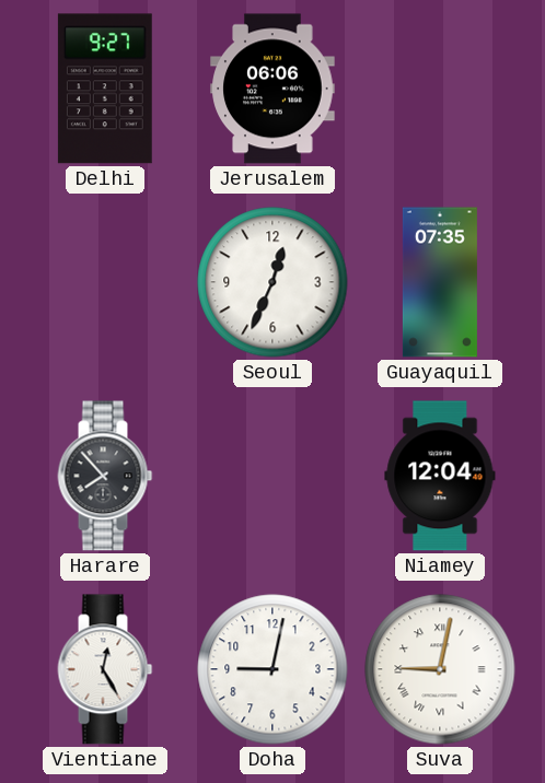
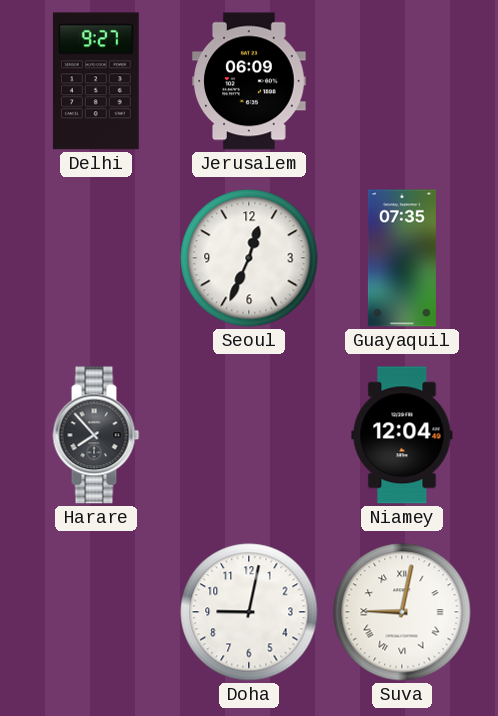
Jerusalem: 06:06 -> 06:09
Vientiane: 12:25 -> none
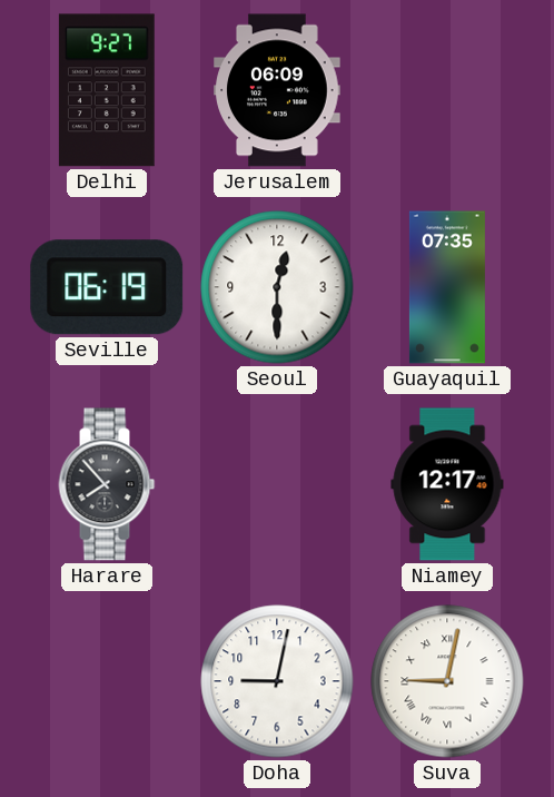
Seville: none -> 06:19
Seoul: 12:34 -> 12:30
Niamey: 12:04 -> 12:17
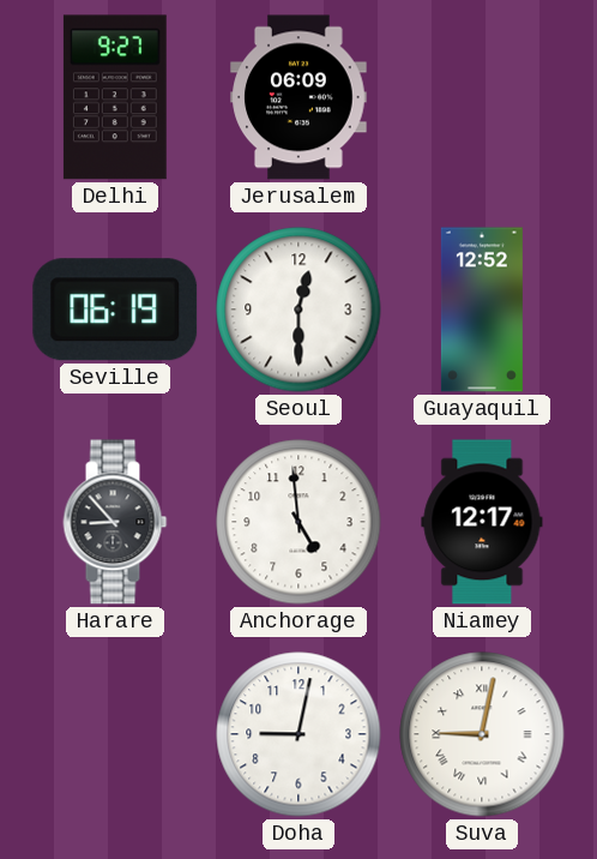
Guayaquil: 07:35 -> 12:52
Harare: 7:53 -> 8:53
Anchorage: none -> 4:59
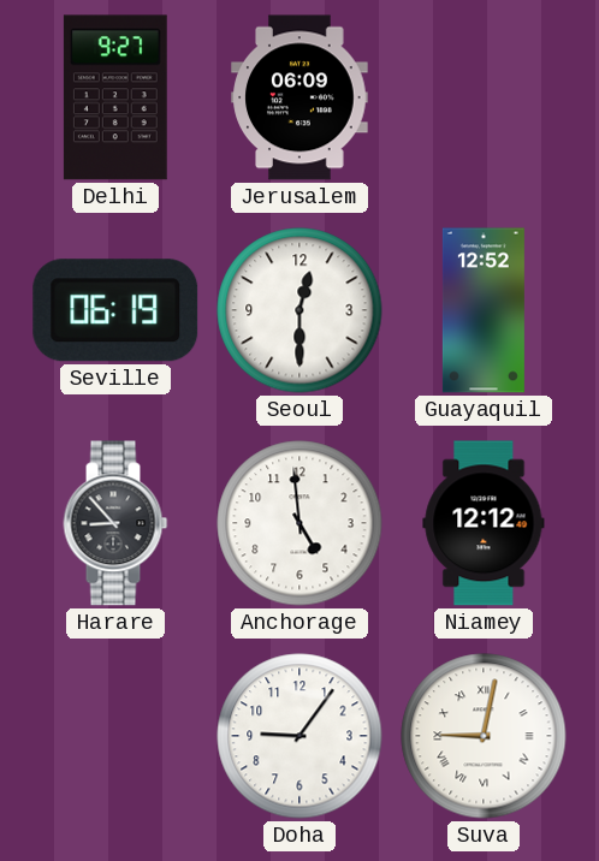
Niamey: 12:17 -> 12:12
Doha: 9:02 -> 9:06
